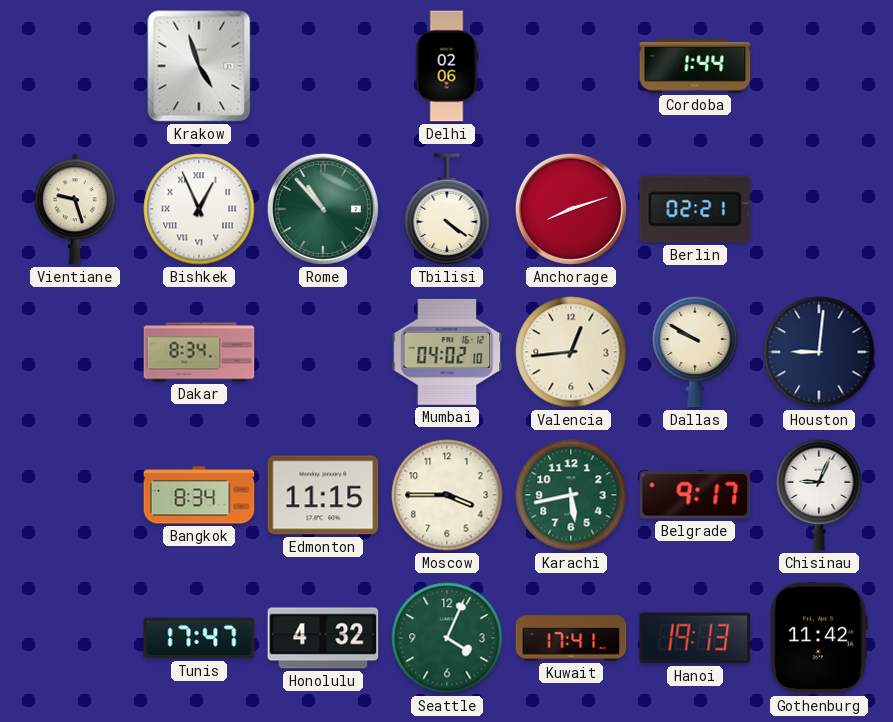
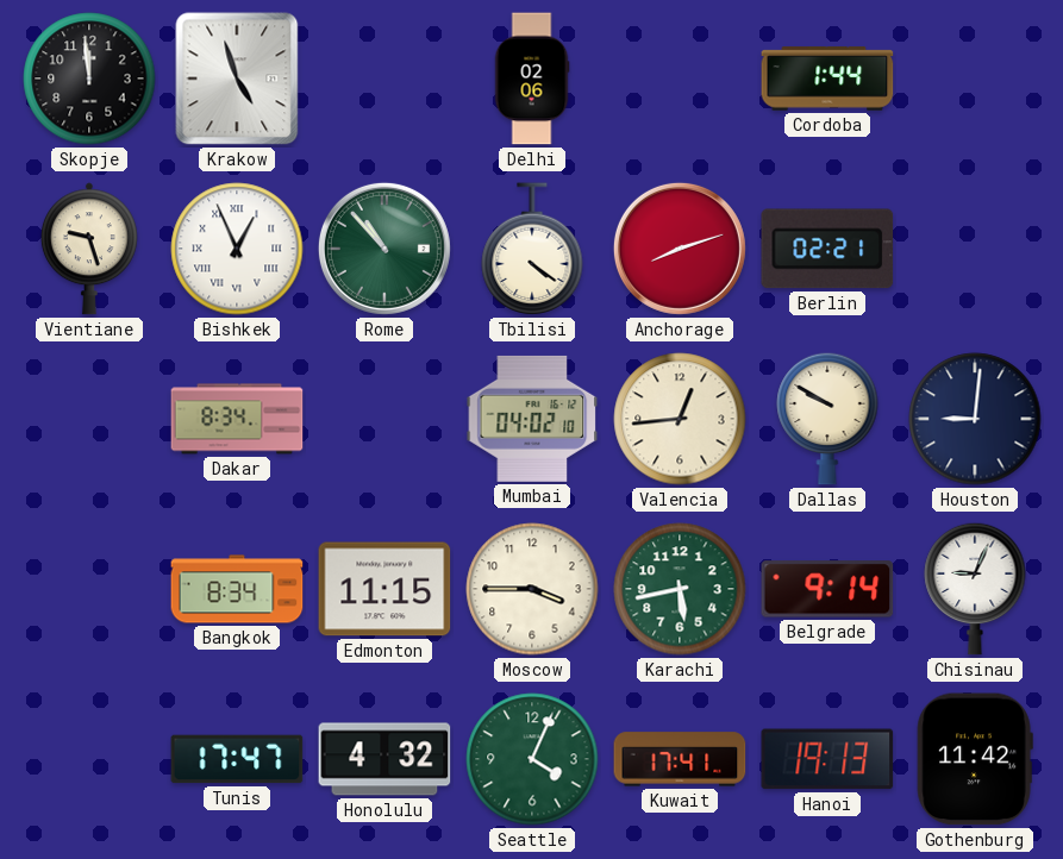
Skopje: none -> 11:59
Belgrade: 9:17 -> 9:14
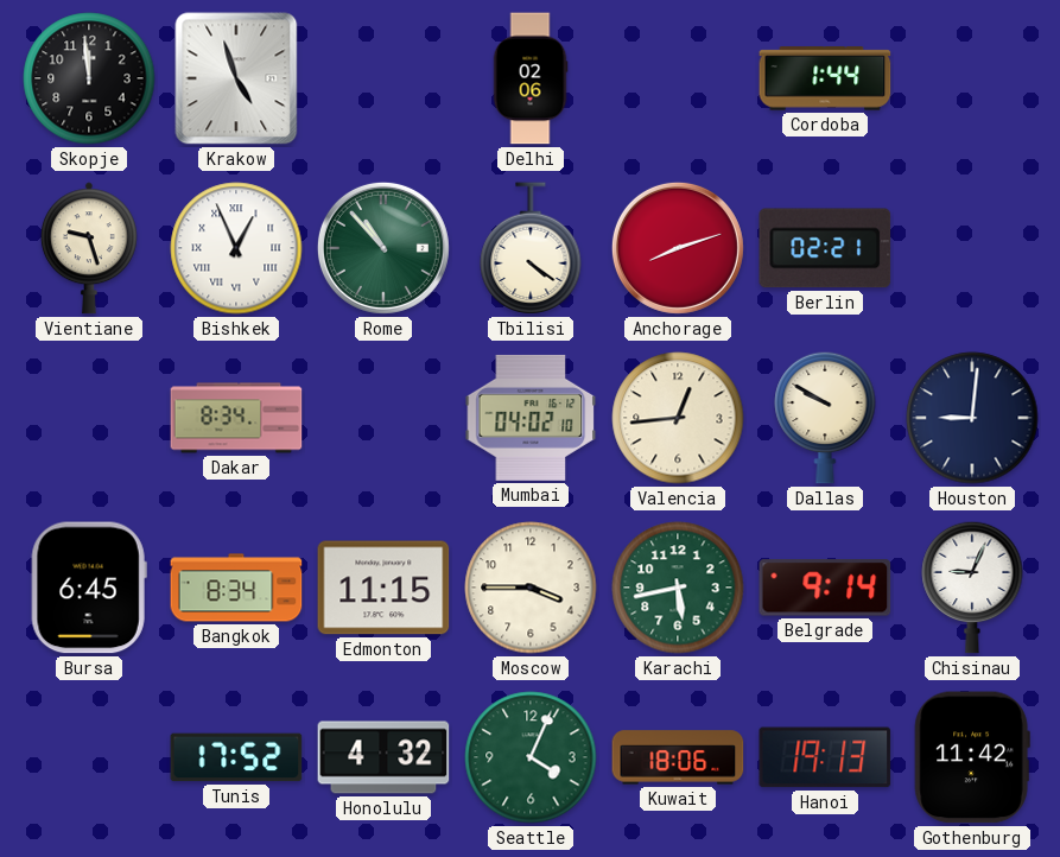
Bursa: none -> 6:45
Tunis: 17:47 -> 17:52
Kuwait: 17:41 -> 18:06
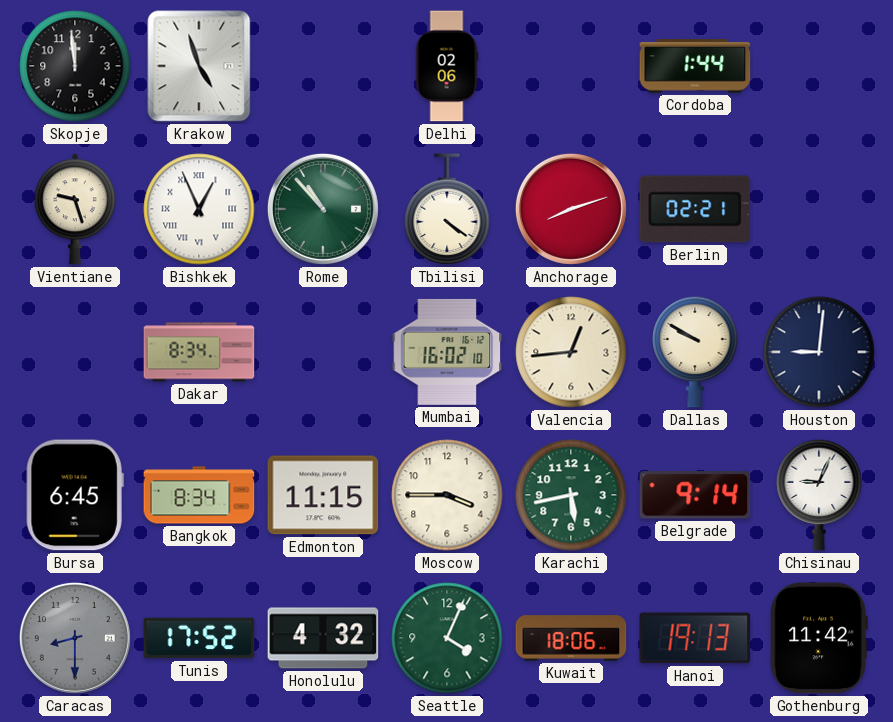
Mumbai: 04:02 -> 16:02
Caracas: none -> 8:30
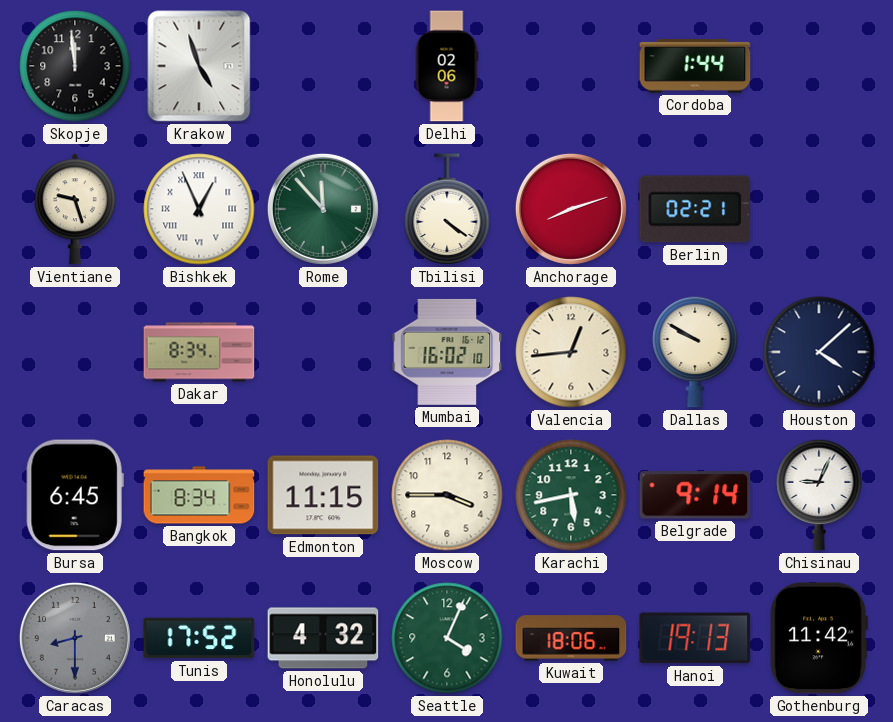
Rome: 10:53 -> 11:53
Houston: 9:01 -> 4:08
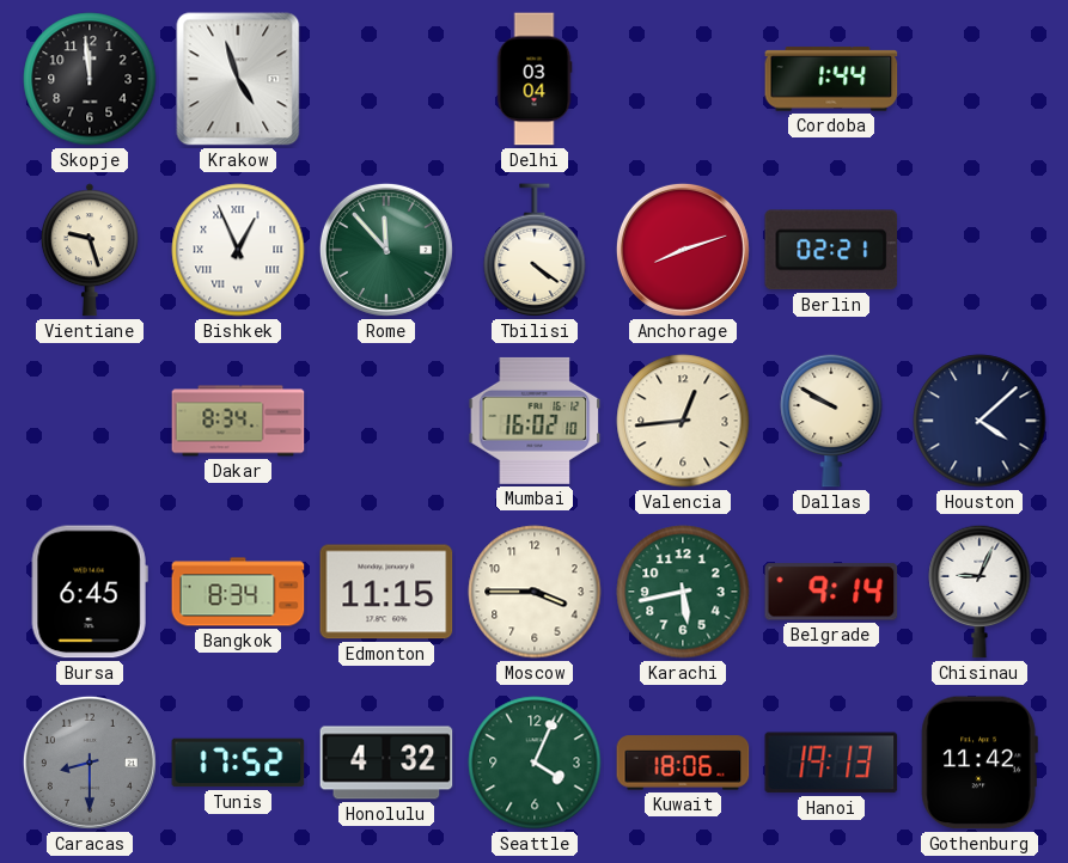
Delhi: 02:06 -> 03:04
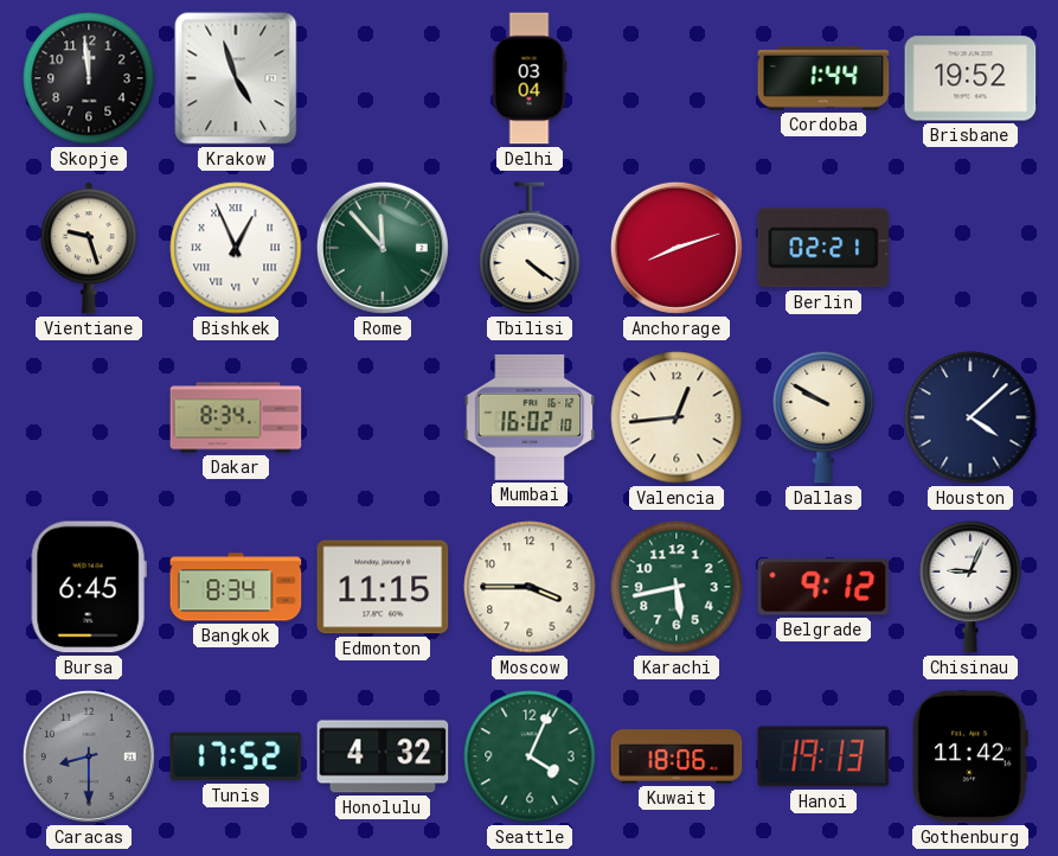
Brisbane: none -> 19:52
Belgrade: 9:14 -> 9:12
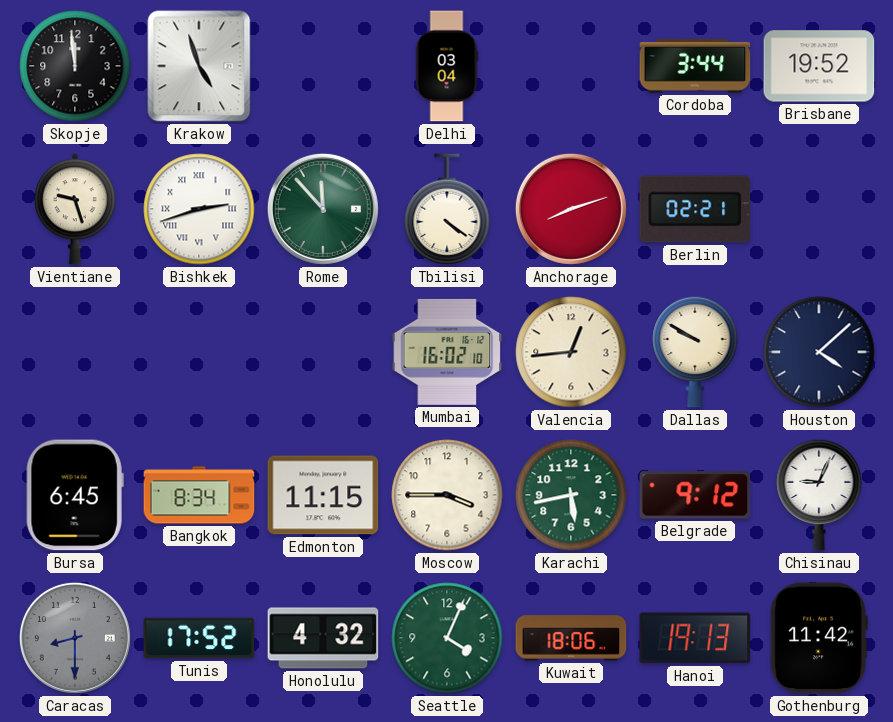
Cordoba: 1:44 -> 3:44
Bishkek: 12:56 -> 2:42
Dakar: 8:34 -> none
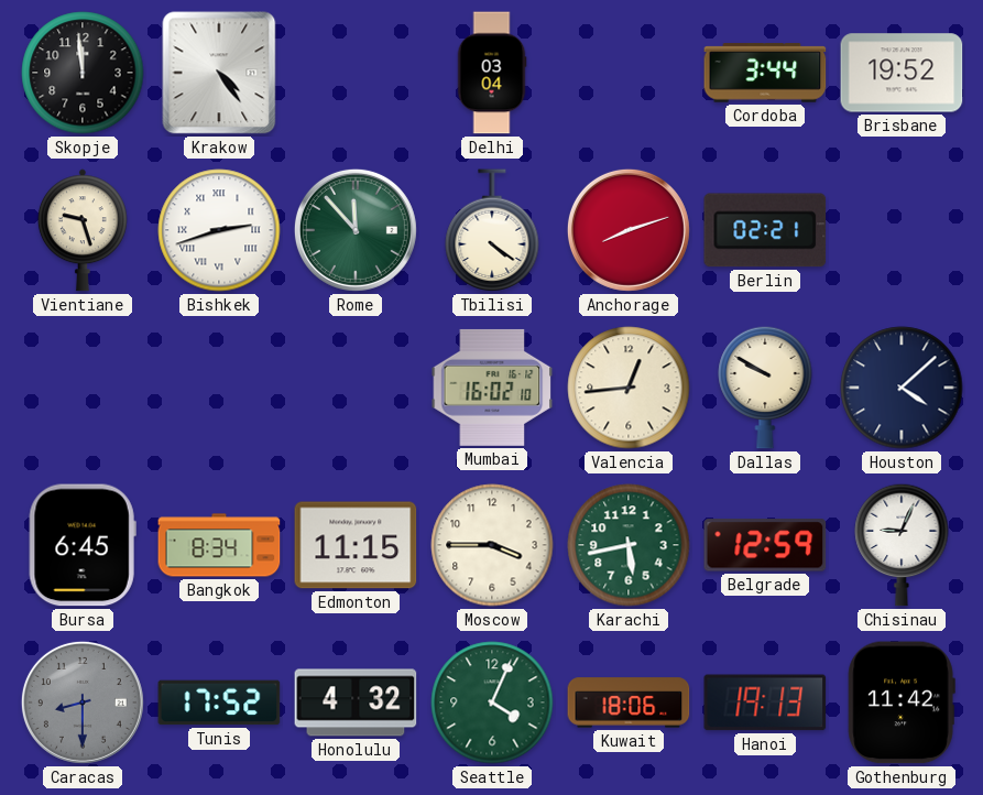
Krakow: 4:57 -> 4:24
Belgrade: 9:12 -> 12:59
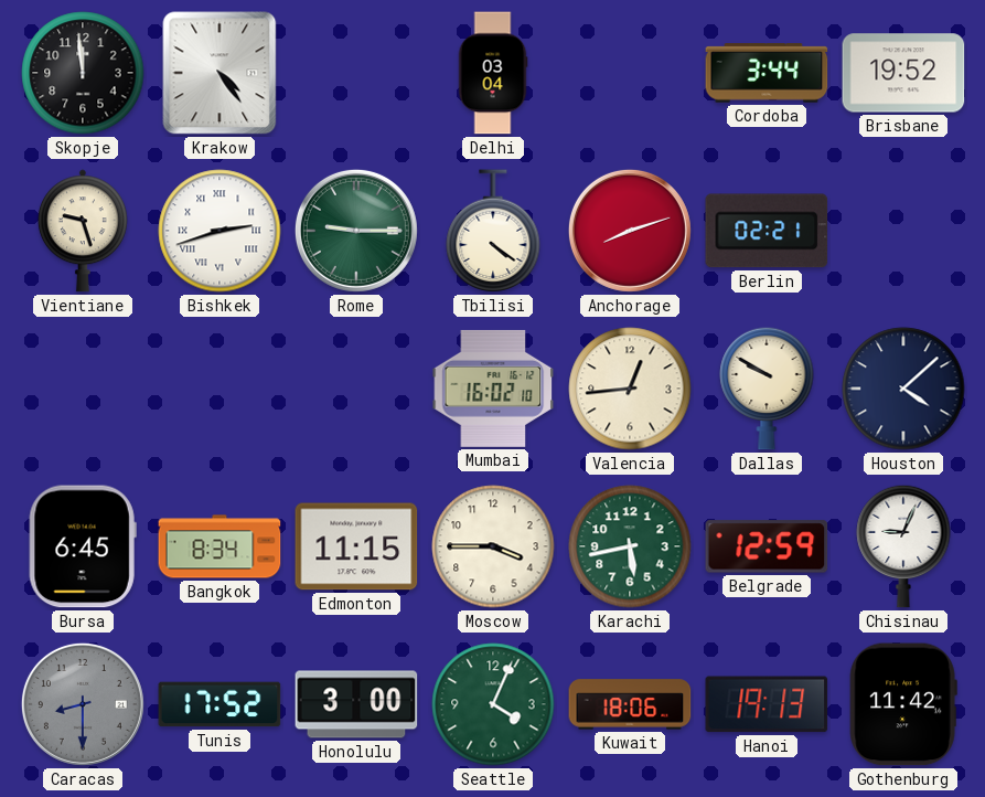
Rome: 11:53 -> 9:15
Honolulu: 4:32 -> 3:00
